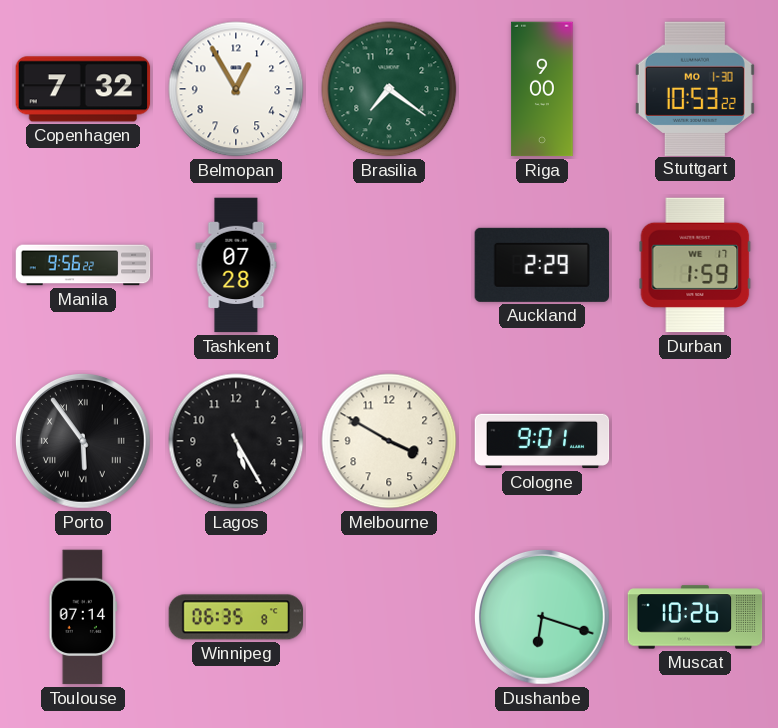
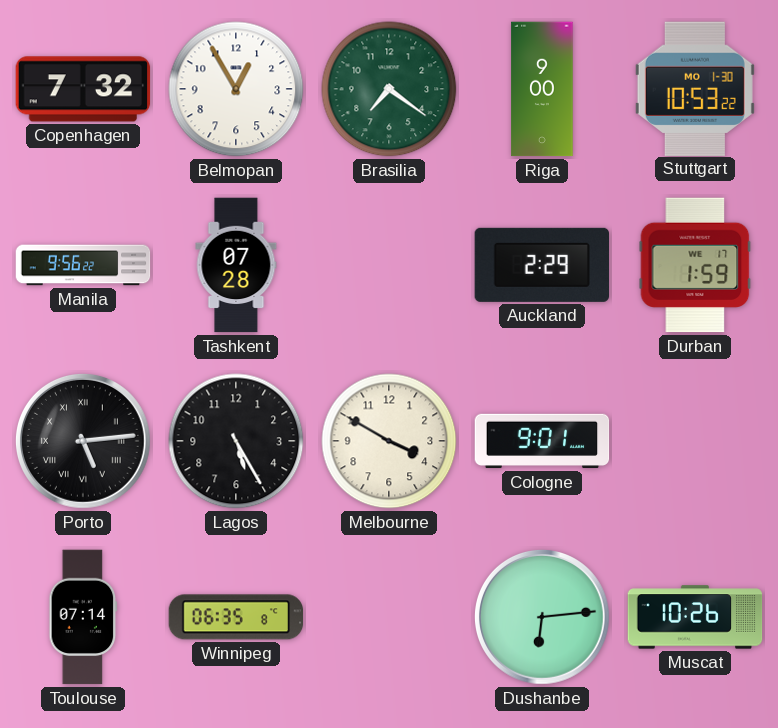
Porto: 5:54 -> 5:14
Dushanbe: 6:18 -> 6:14
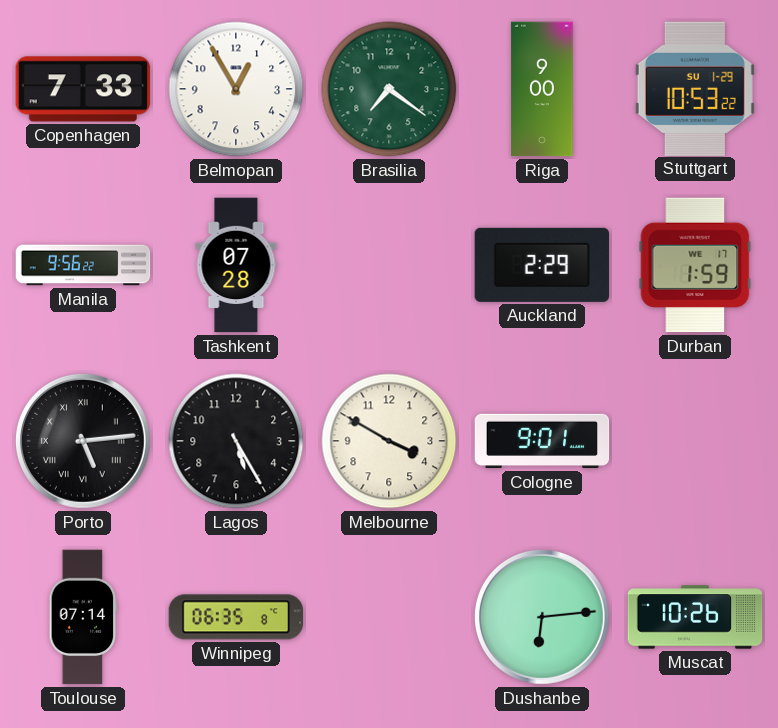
Copenhagen: 7:32 -> 7:33
Stuttgart date: MO 1-30 -> SU 1-29
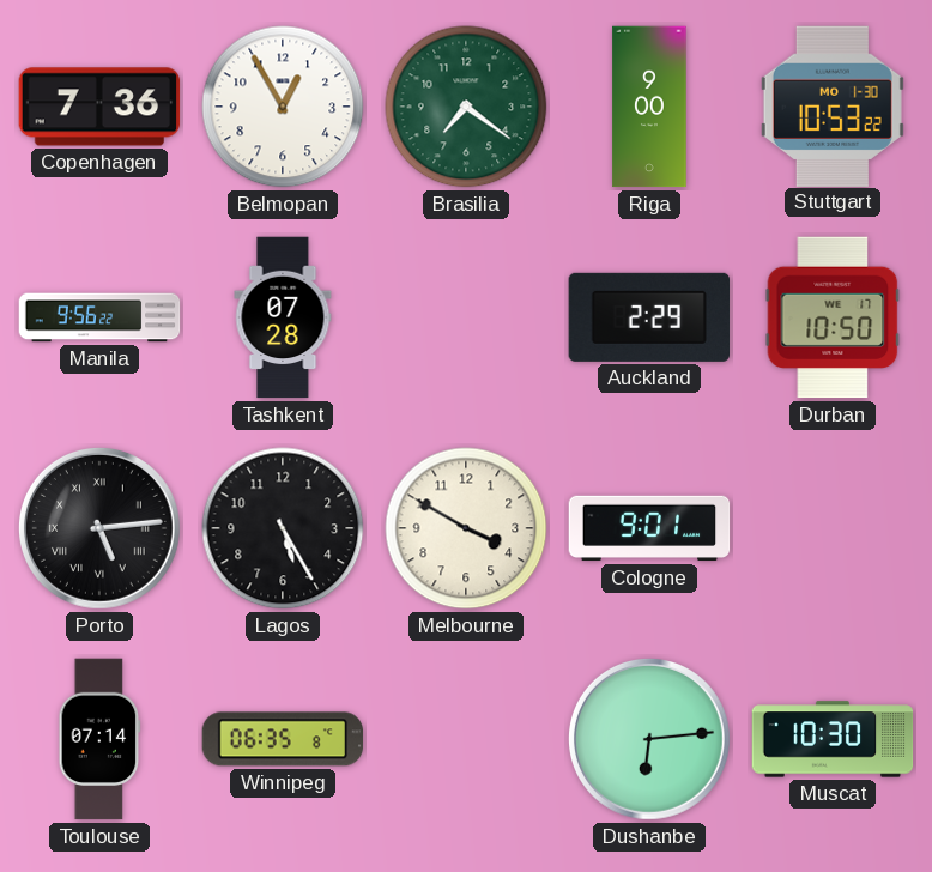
Copenhagen: 7:33 -> 7:36
Stuttgart date: SU 1-29 -> MO 1-30
Durban: 1:59 -> 10:50
Muscat: 10:26 -> 10:30
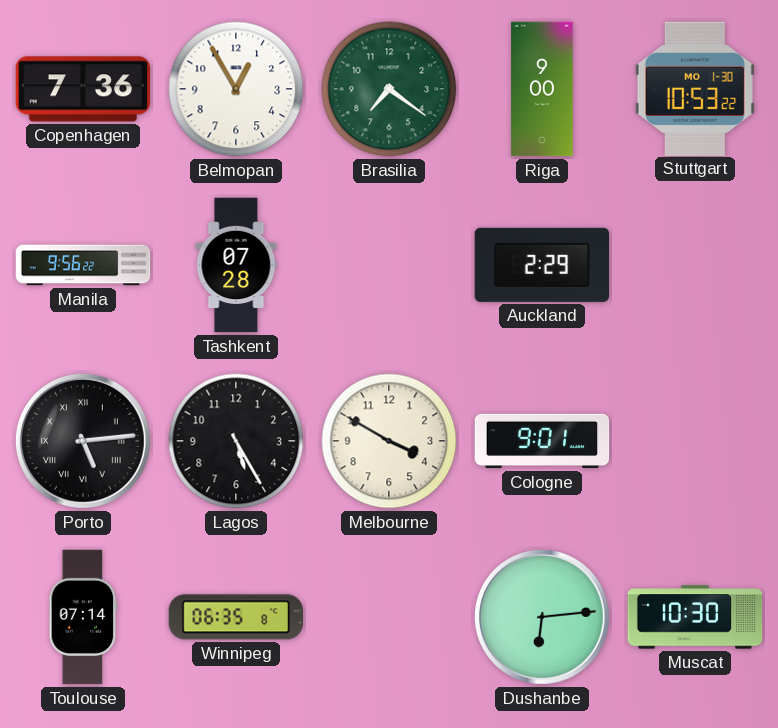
Durban: 10:50 -> none
